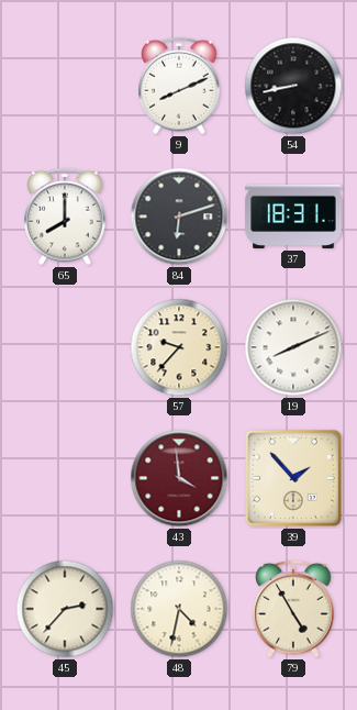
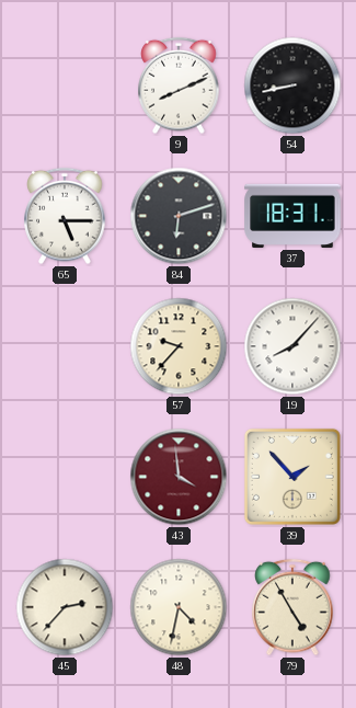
65: 8:00 -> 5:15
19: 8:11 -> 8:07
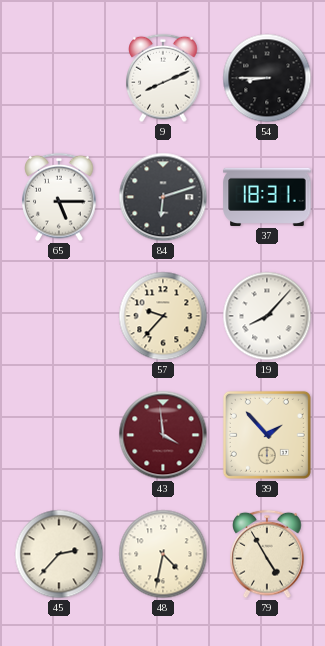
54: 8:43 -> 8:45
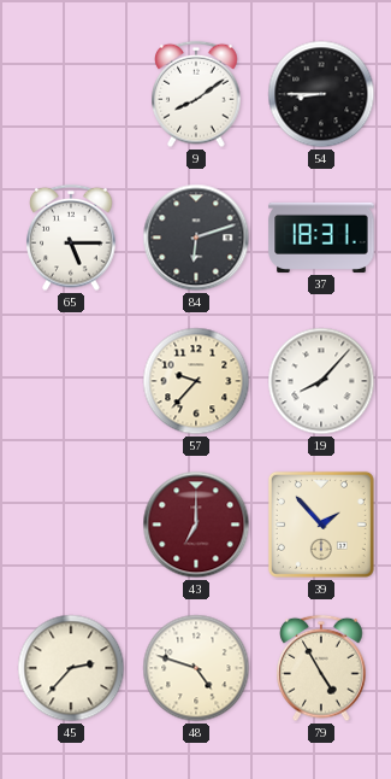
9: 8:11 -> 8:09
43: 3:59 -> 7:00
48: 4:32 -> 4:48
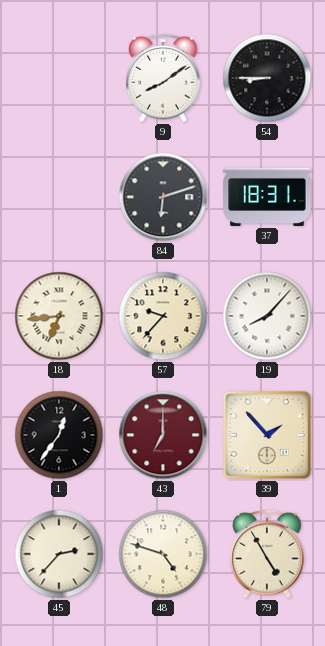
65: 5:15 -> none
18: none -> 6:44
1: none -> 12:36
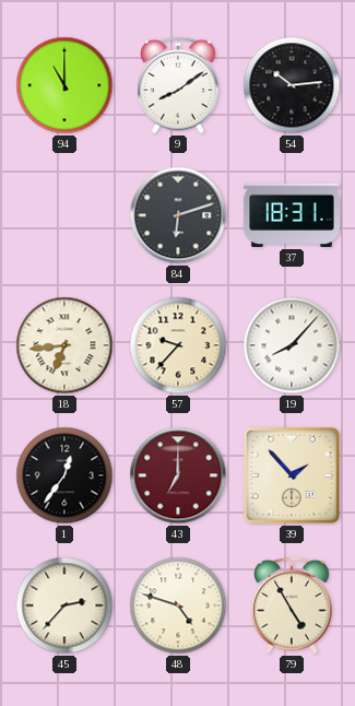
94: none -> 11:00
54: 8:45 -> 10:14
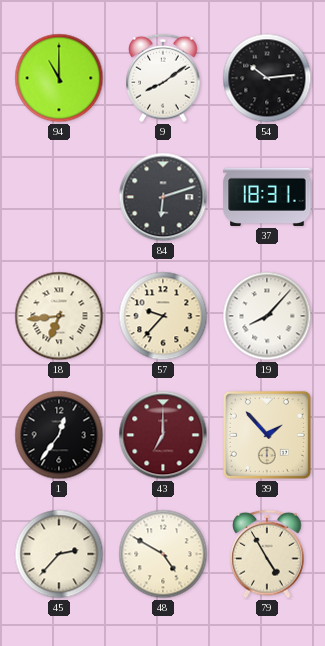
48: 4:48 -> 4:50
